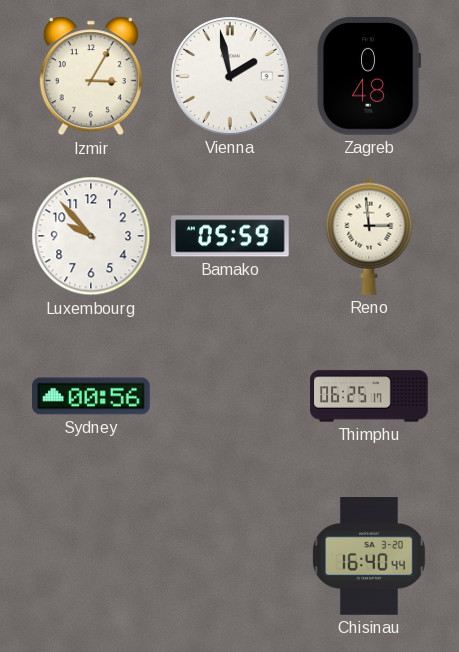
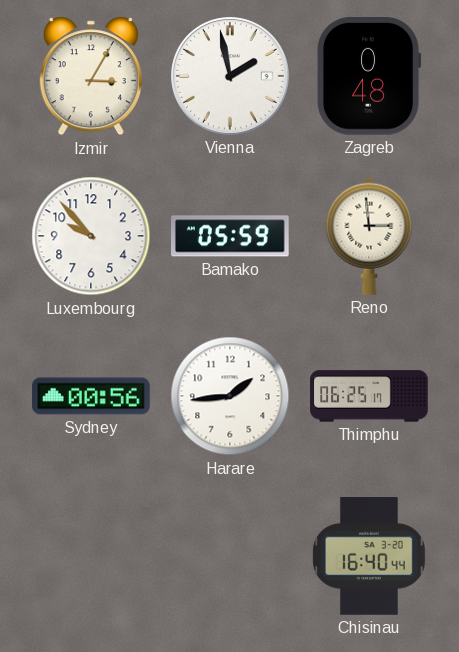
Harare: none -> 1:44
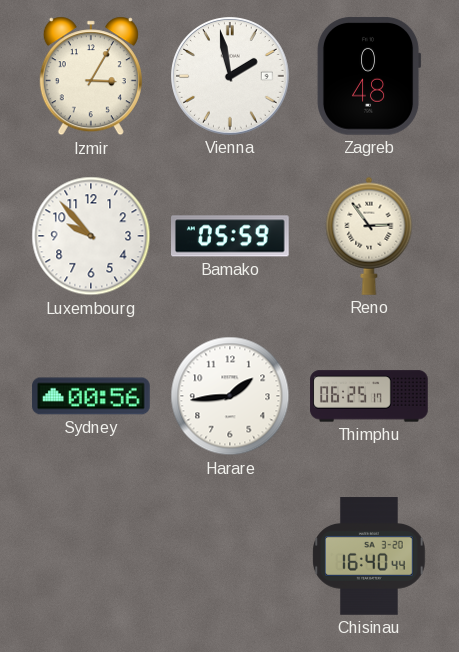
Reno: 2:59 -> 2:54
